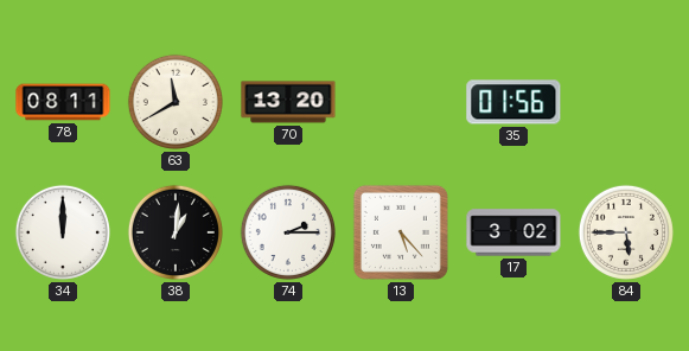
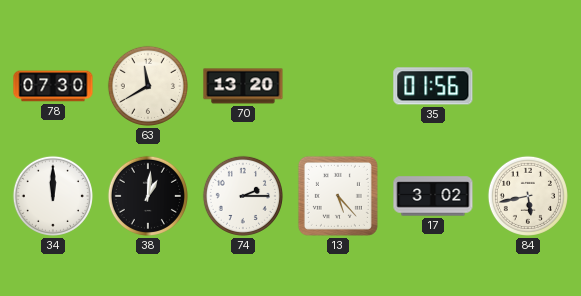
78: 08:11 -> 07:30
84: 5:45 -> 5:43
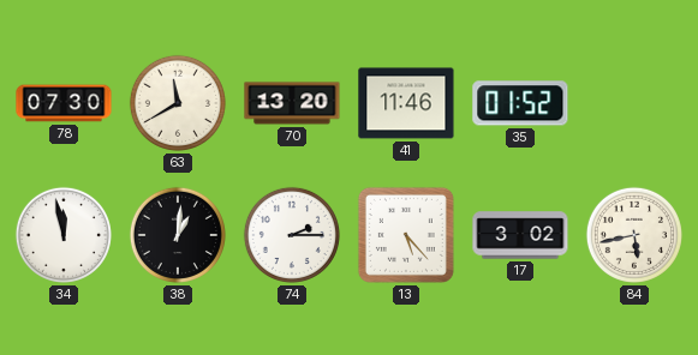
41: none -> 11:46
35: 01:56 -> 01:52
34: 12:00 -> 11:58
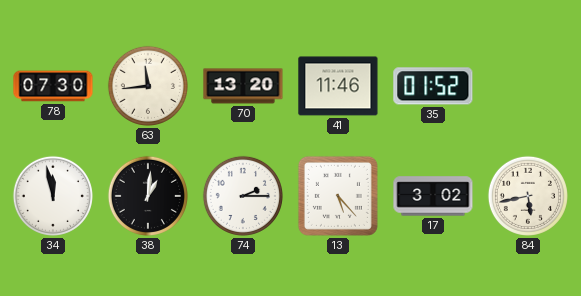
63: 11:40 -> 11:44
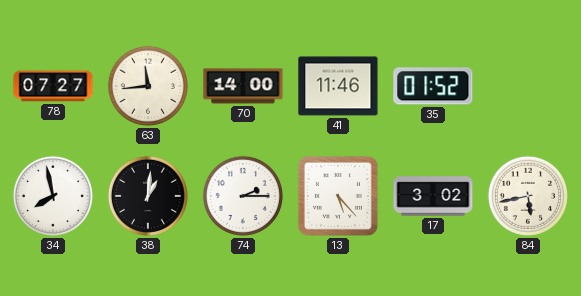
78: 07:30 -> 07:27
70: 13:20 -> 14:00
34: 11:58 -> 7:58
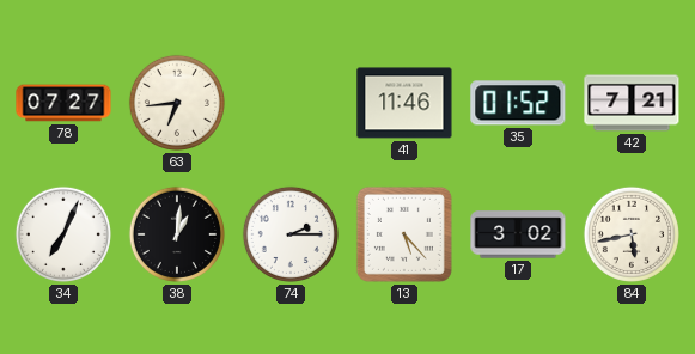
63: 11:44 -> 6:44
70: 14:00 -> none
42: none -> 7:21
34: 7:58 -> 7:04
